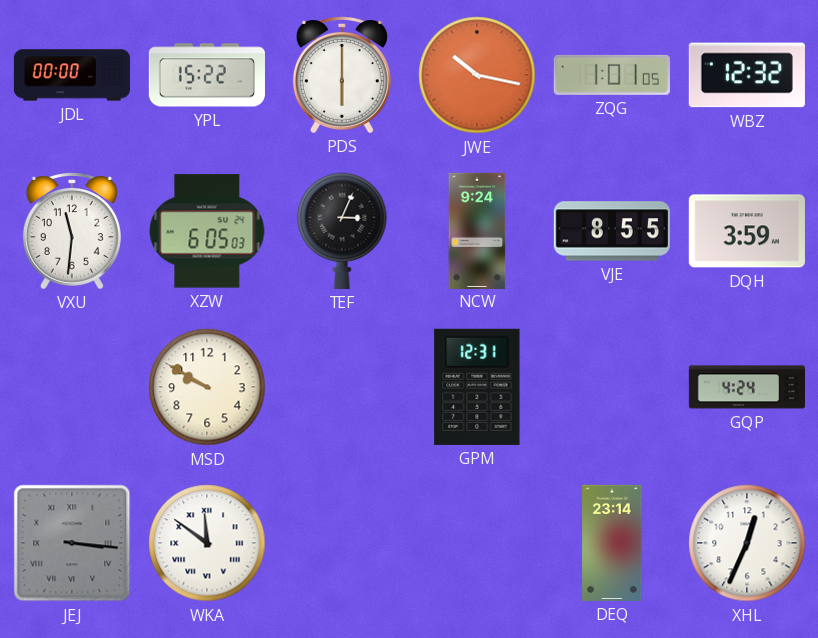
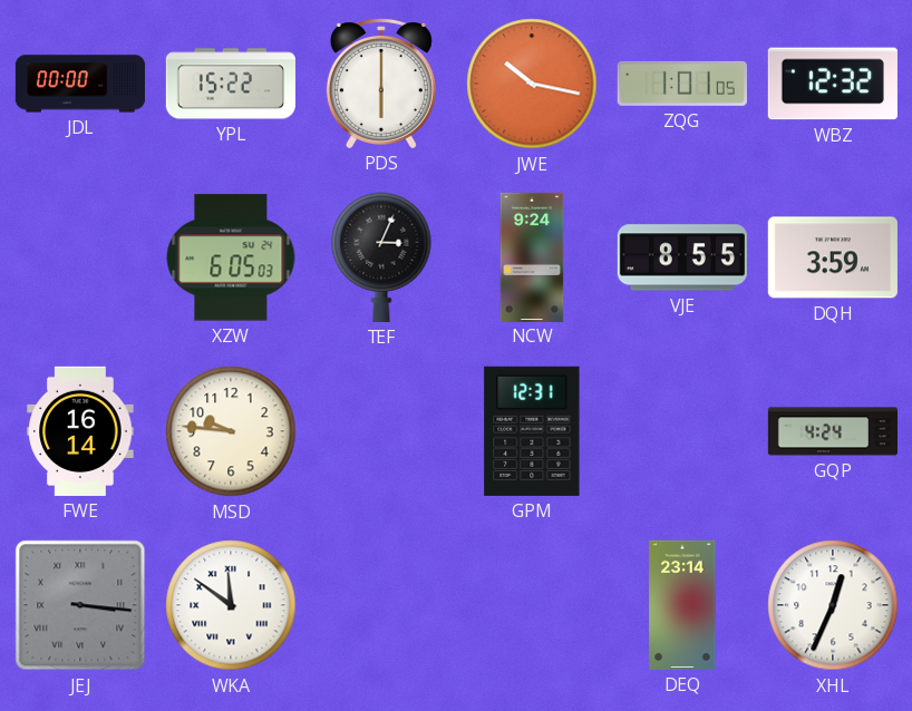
VXU: 11:31 -> none
FWE: none -> 16:14
MSD: 9:50 -> 9:46
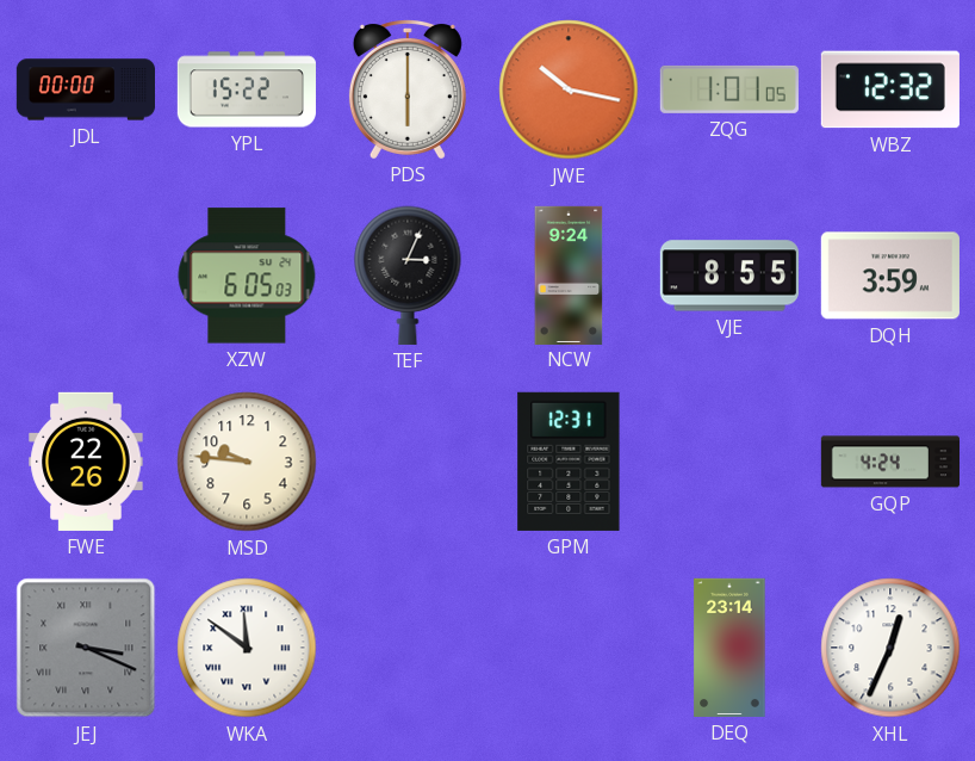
FWE: 16:14 -> 22:26
JEJ: 3:16 -> 3:19
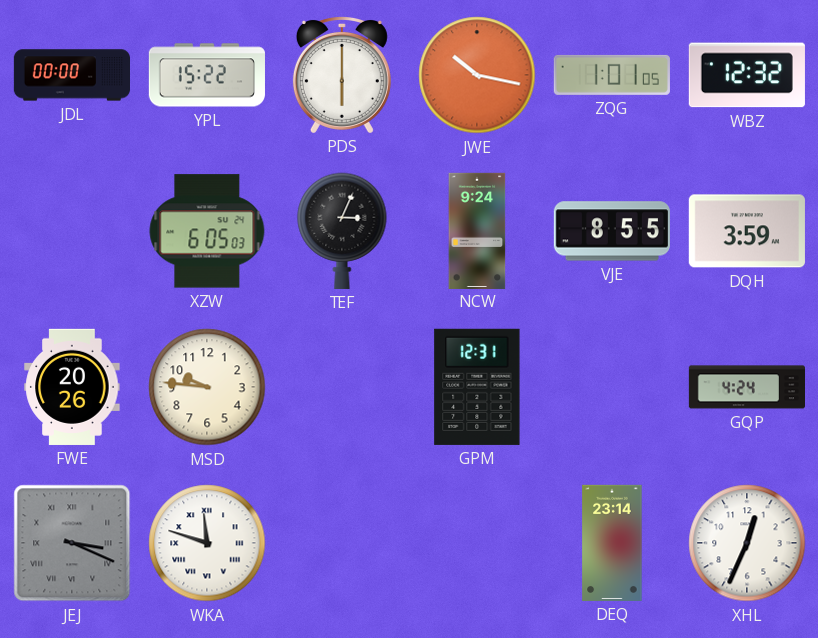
FWE: 22:26 -> 20:26
WKA: 11:51 -> 11:48
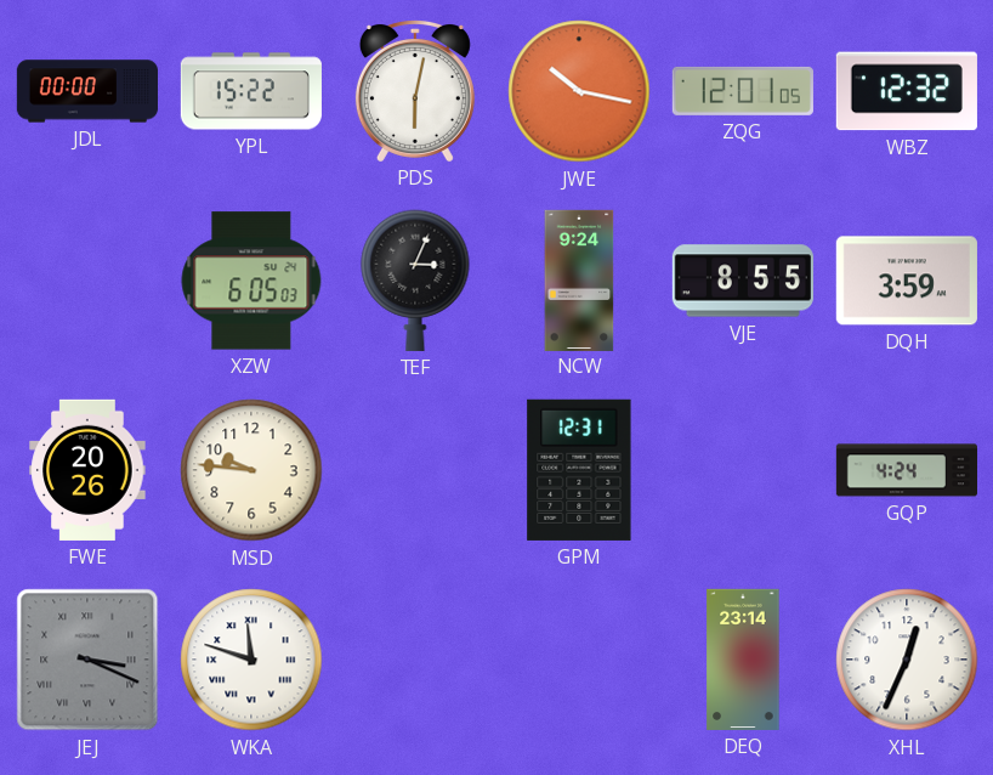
PDS: 6:00 -> 6:02
ZQG: 1:01 -> 12:01
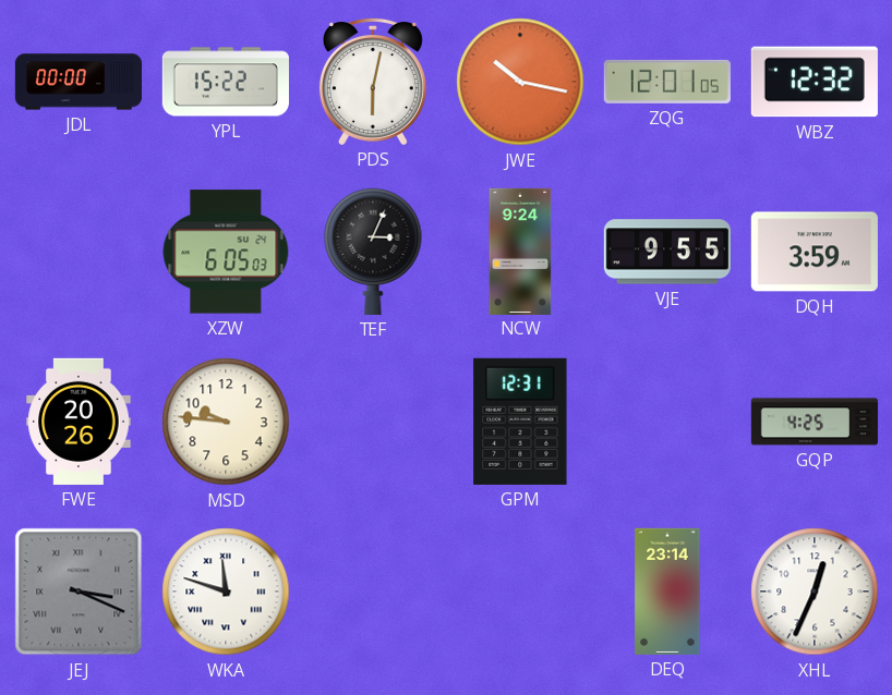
VJE: 8:55 -> 9:55
GQP: 4:24 -> 4:25
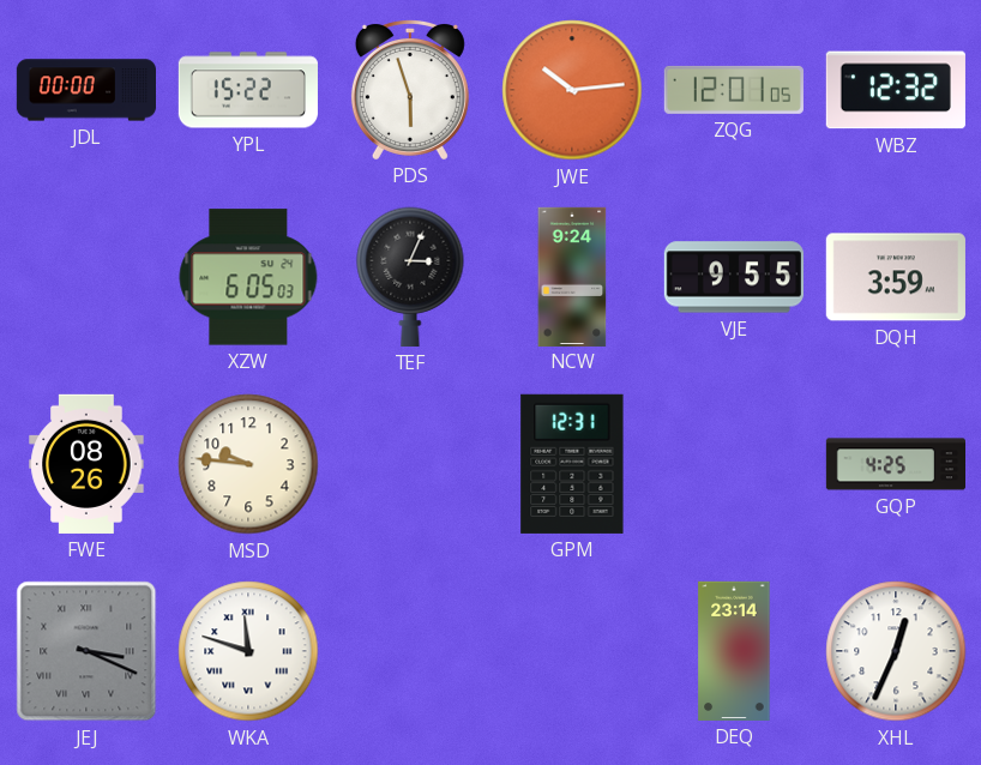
PDS: 6:02 -> 5:57
JWE: 10:17 -> 10:14
FWE: 20:26 -> 08:26
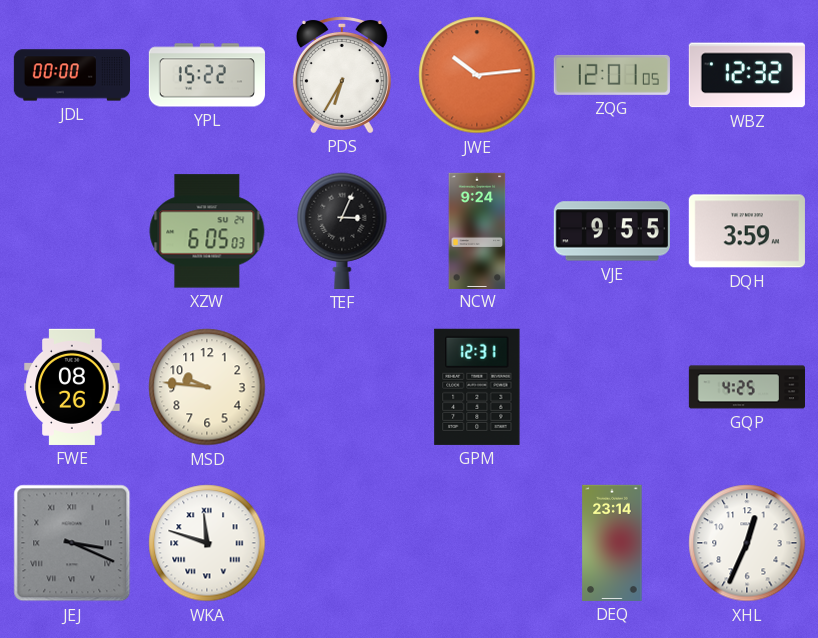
PDS: 5:57 -> 6:35
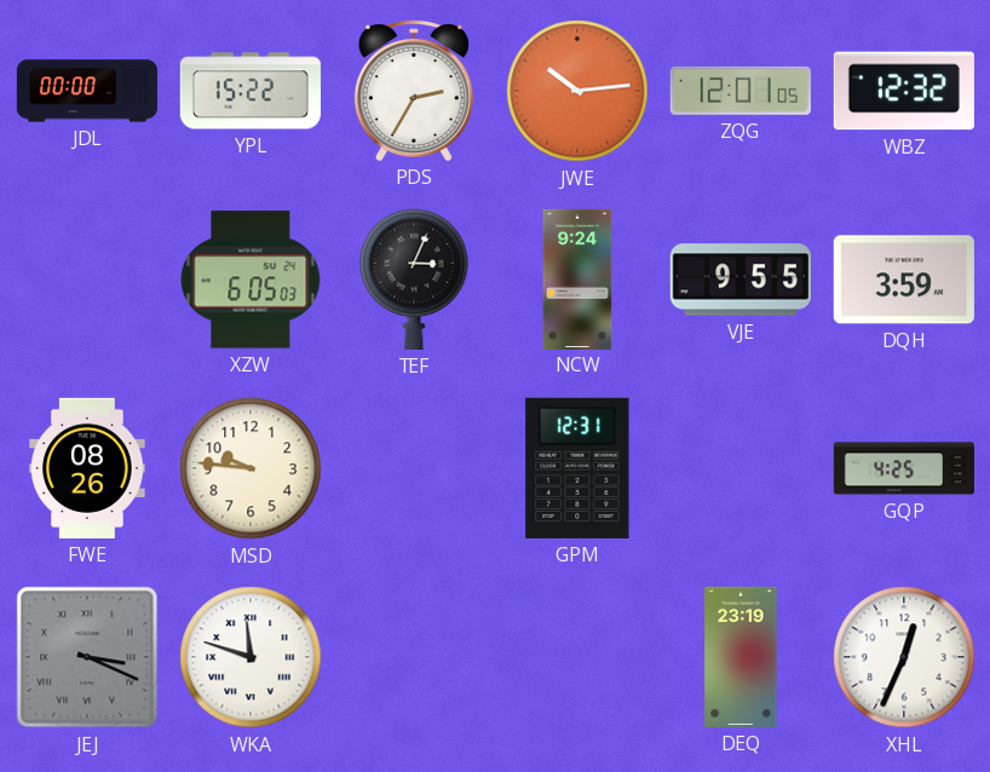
PDS: 6:35 -> 2:35
DEQ: 23:14 -> 23:19
